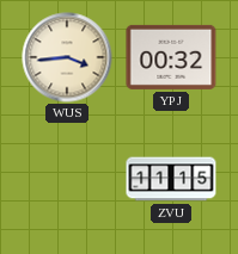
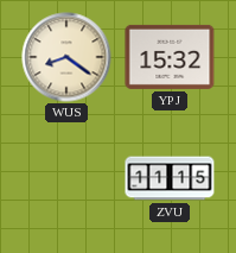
WUS: 3:44 -> 8:21
YPJ: 00:32 -> 15:32
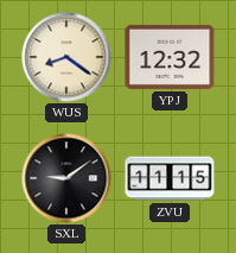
YPJ: 15:32 -> 12:32
SXL: none -> 9:09
